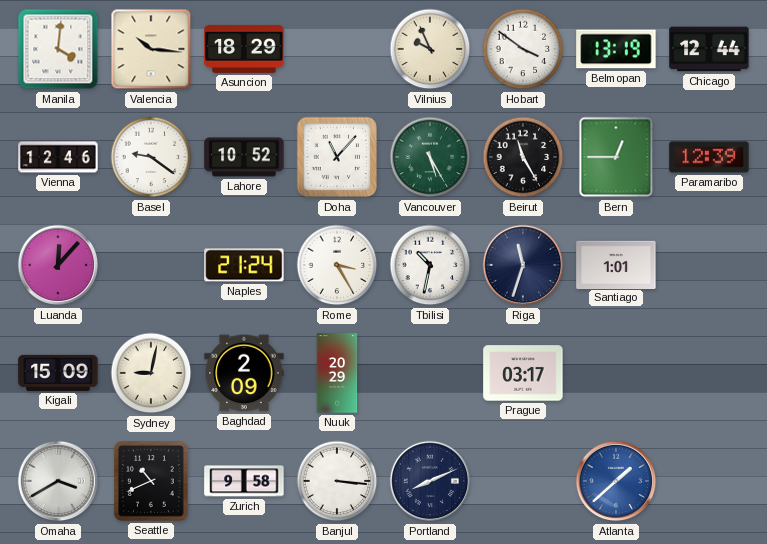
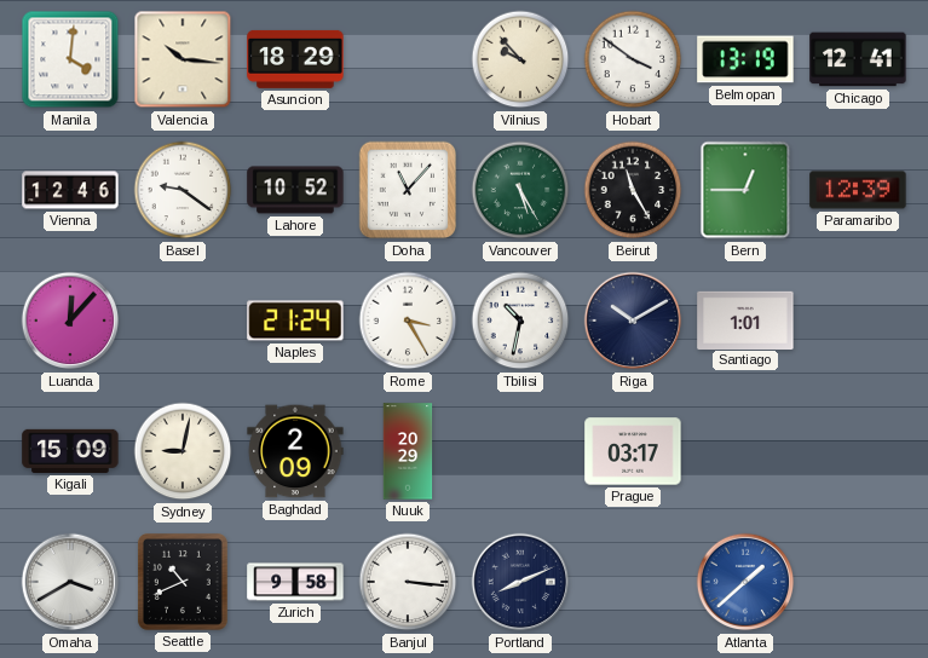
Vilnius: 9:56 -> 9:53
Chicago: 12:44 -> 12:41
Riga: 11:33 -> 10:10
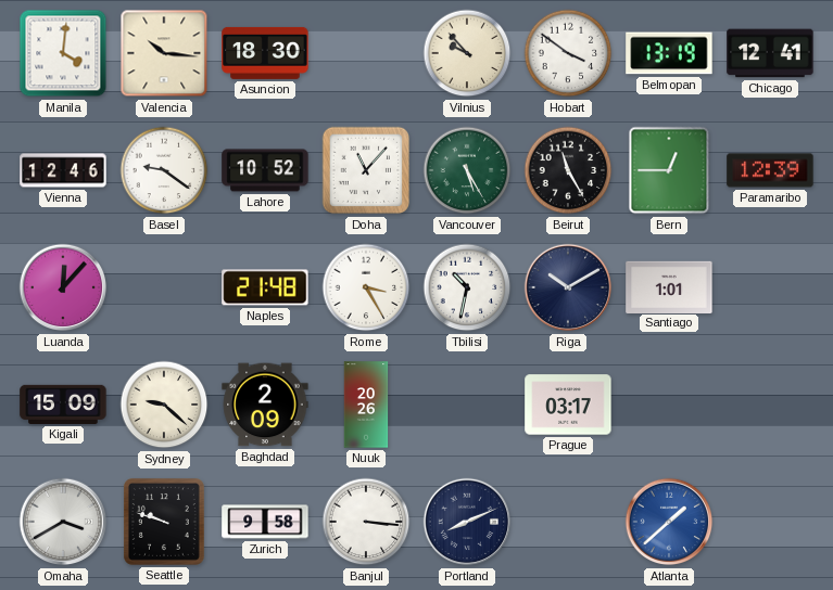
Asuncion: 18:29 -> 18:30
Naples: 21:24 -> 21:48
Sydney: 9:02 -> 9:22
Nuuk: 20:29 -> 20:26
Seattle: 10:41 -> 9:48
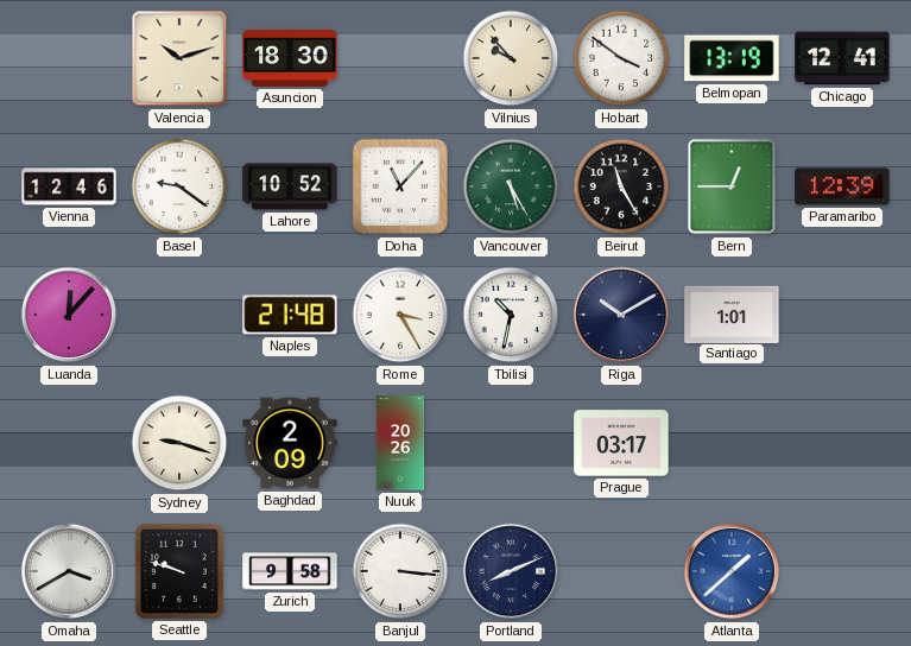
Manila: 4:01 -> none
Valencia: 10:16 -> 10:12
Kigali: 15:09 -> none
Sydney: 9:22 -> 9:18
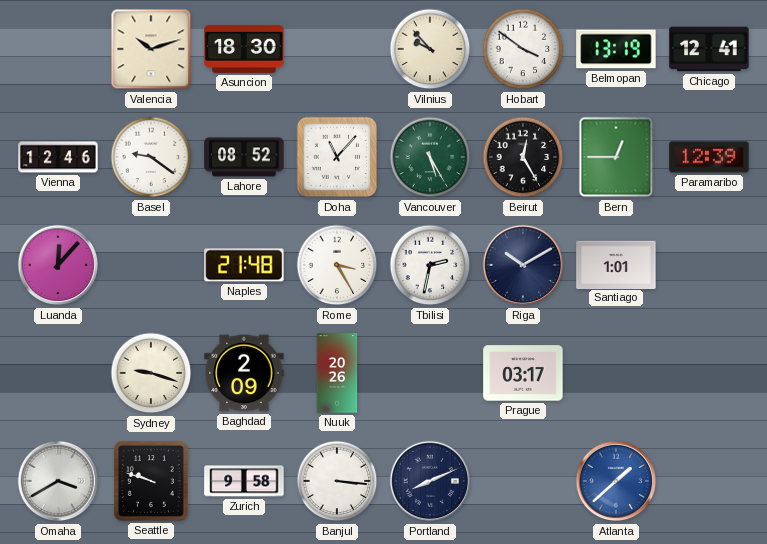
Lahore: 10:52 -> 08:52
Beirut: 11:25 -> 12:25
Tbilisi: 10:32 -> 2:32
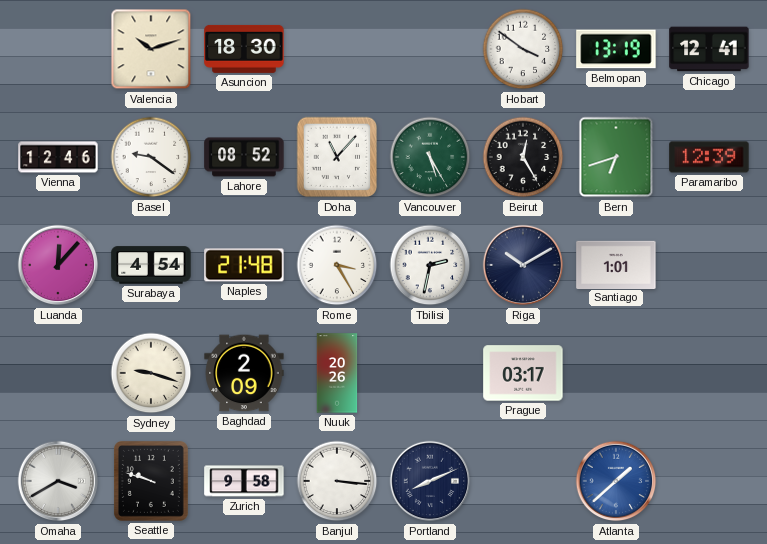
Vilnius: 9:53 -> none
Bern: 12:45 -> 6:42
Surabaya: none -> 4:54
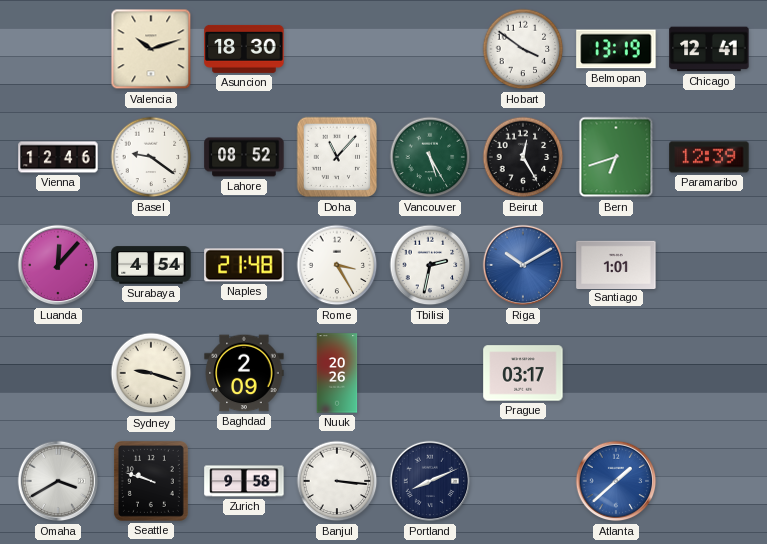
Riga dial: navy -> blue
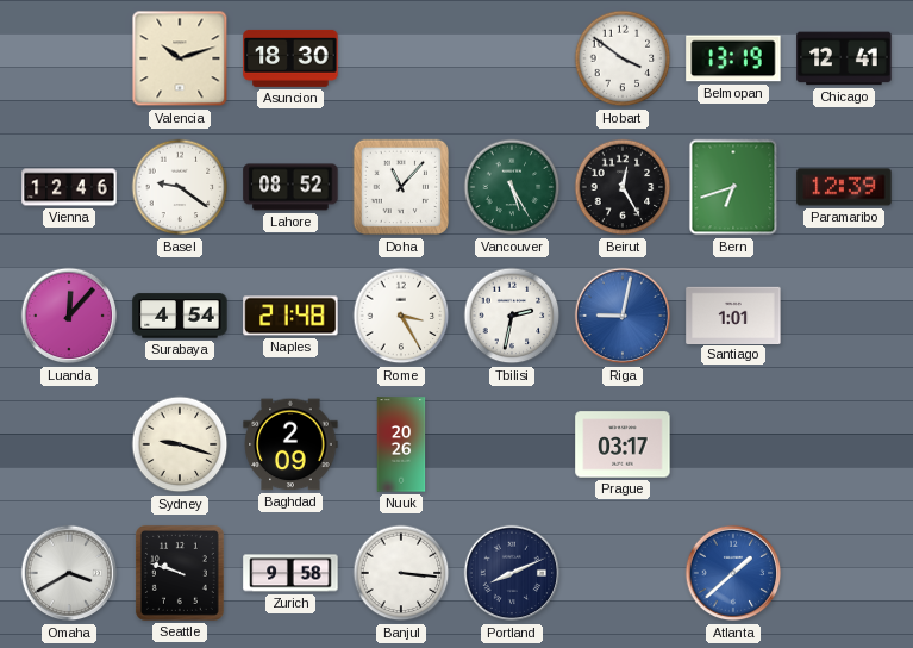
Riga: 10:10 -> 9:02
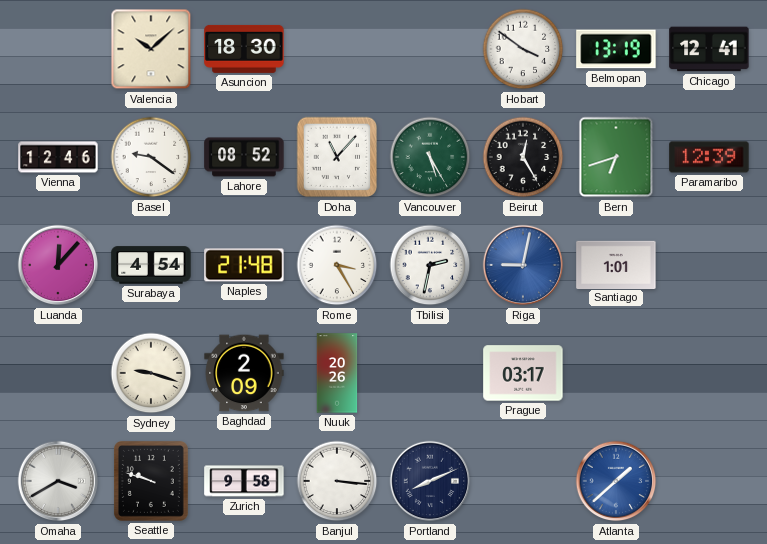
Valencia: 10:12 -> 10:08
